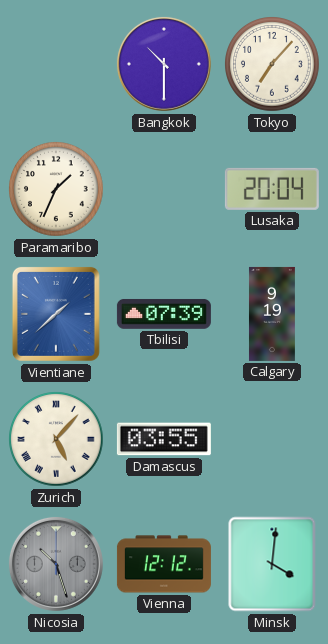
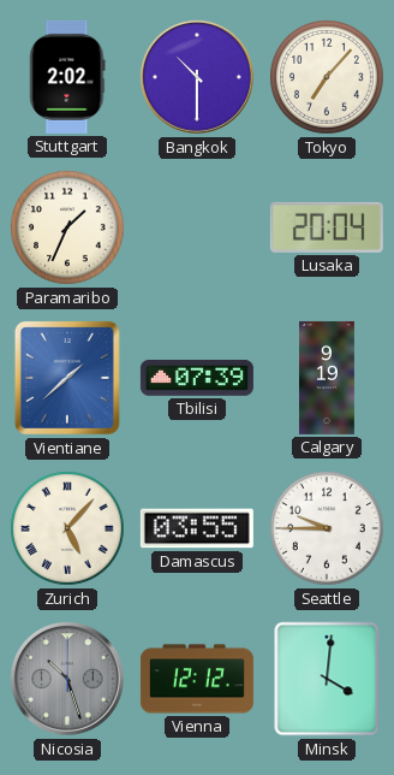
Stuttgart: none -> 2:02
Seattle: none -> 9:45
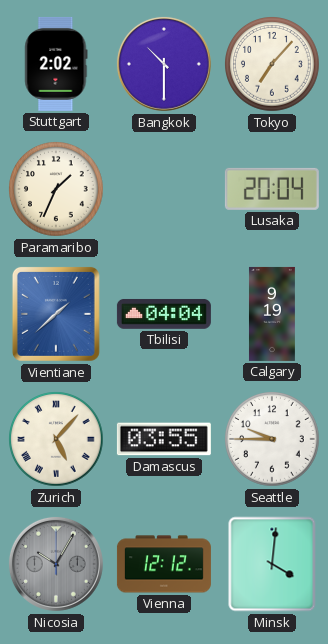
Tbilisi: 07:39 -> 04:04
Nicosia: 10:27 -> 10:05
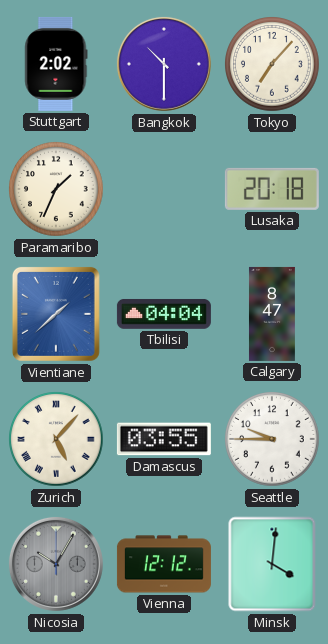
Lusaka: 20:04 -> 20:18
Calgary: 9:19 -> 8:47
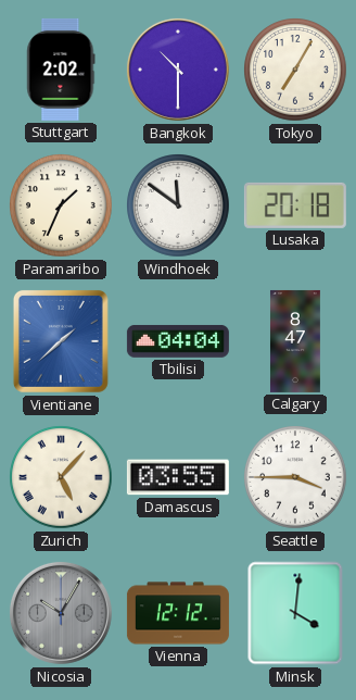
Tokyo: 7:07 -> 7:05
Windhoek: none -> 11:51
Seattle: 9:45 -> 3:45
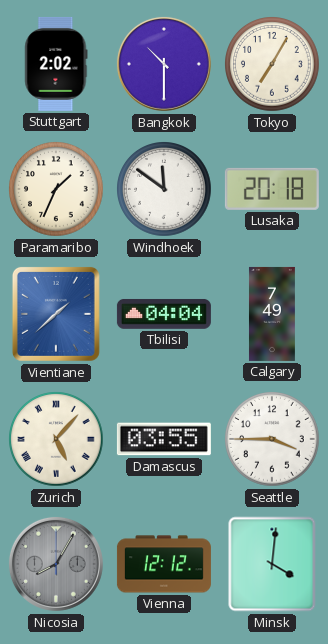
Calgary: 8:47 -> 7:49
Nicosia: 10:05 -> 8:05
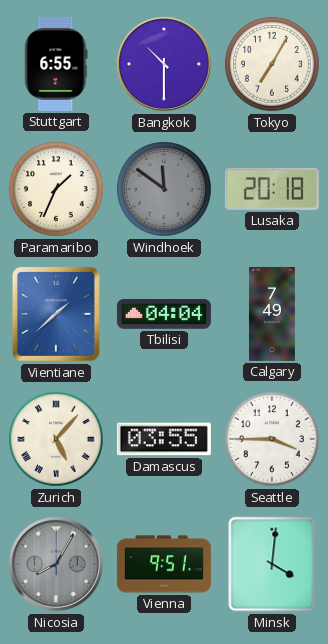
Stuttgart: 2:02 -> 6:55
Windhoek dial: white -> grey
Vienna: 12:12 -> 9:51
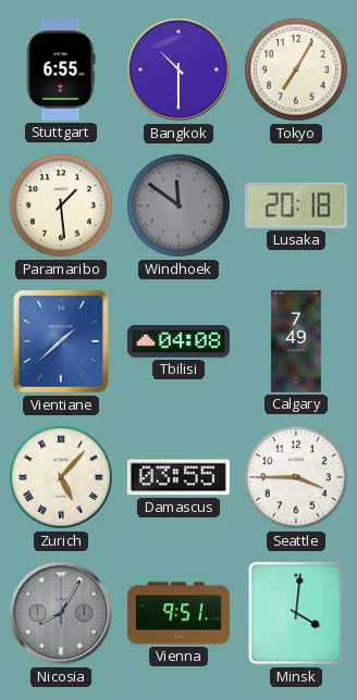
Paramaribo: 1:34 -> 1:29
Tbilisi: 04:04 -> 04:08
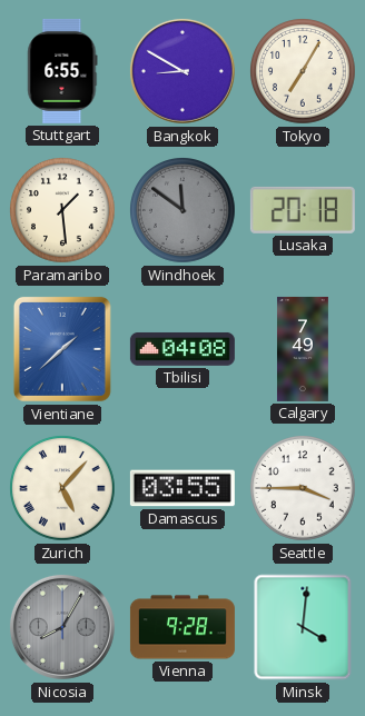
Bangkok: 10:30 -> 8:50
Vienna: 9:51 -> 9:28
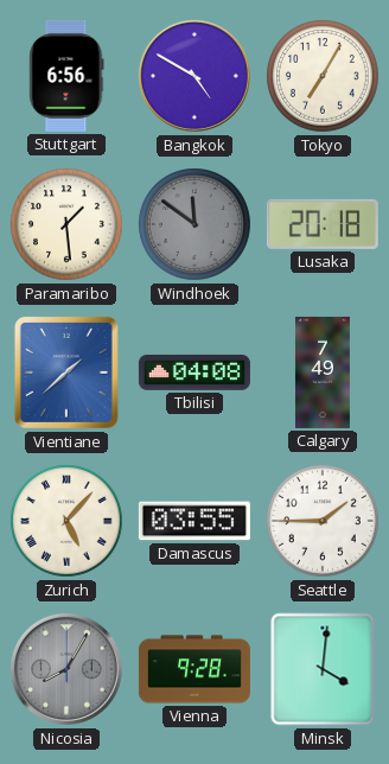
Stuttgart: 6:55 -> 6:56
Bangkok: 8:50 -> 4:50
Seattle: 3:45 -> 1:45
